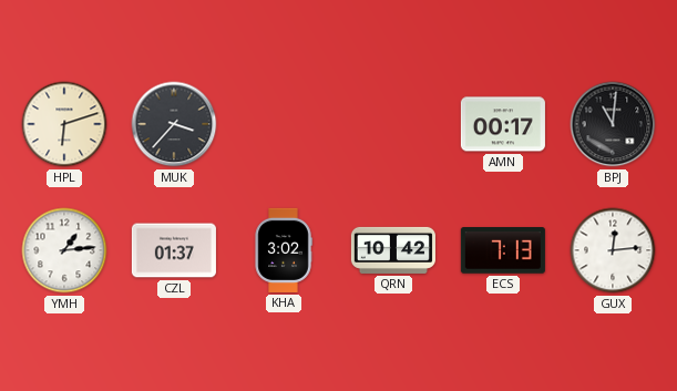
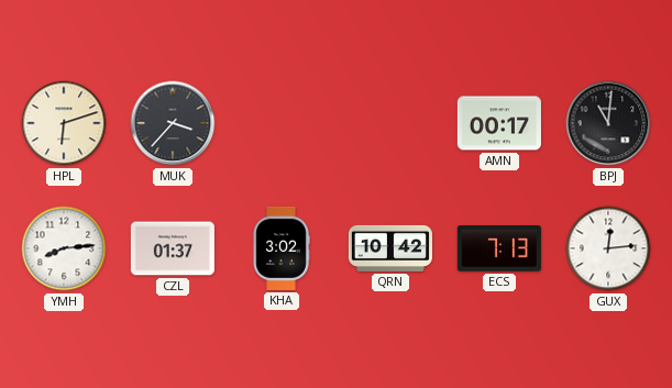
YMH: 1:14 -> 8:14
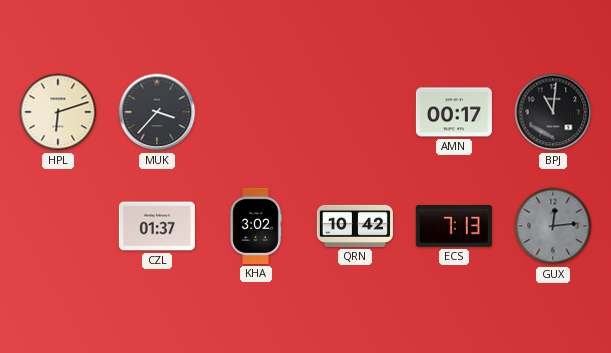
YMH: 8:14 -> none
GUX dial: white -> grey
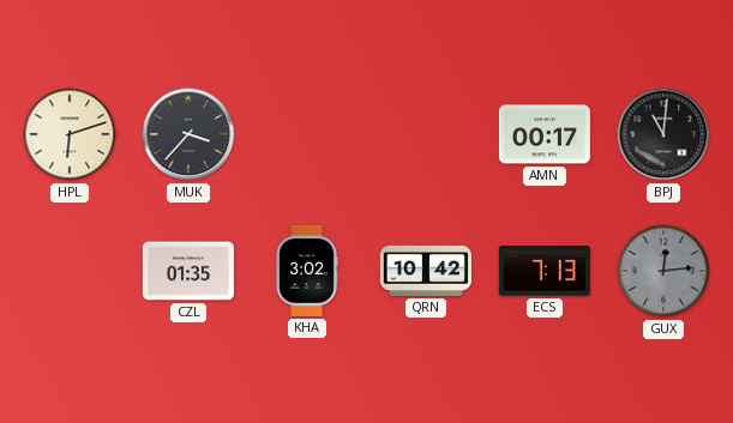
CZL: 01:37 -> 01:35
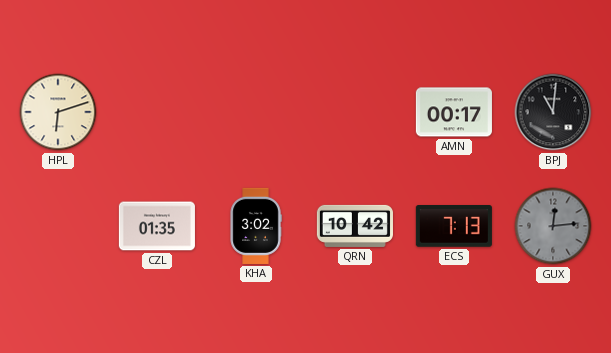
MUK: 3:37 -> none
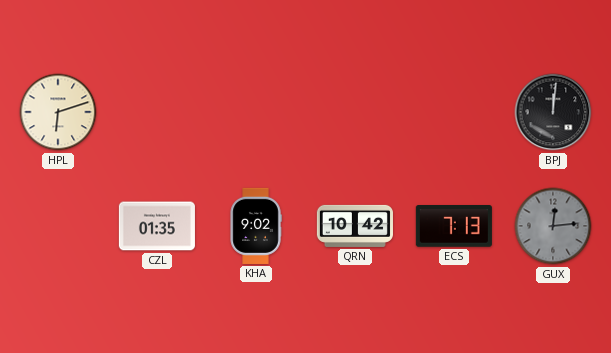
AMN: 00:17 -> none
BPJ: 11:01 -> 12:01
KHA: 3:02 -> 9:02
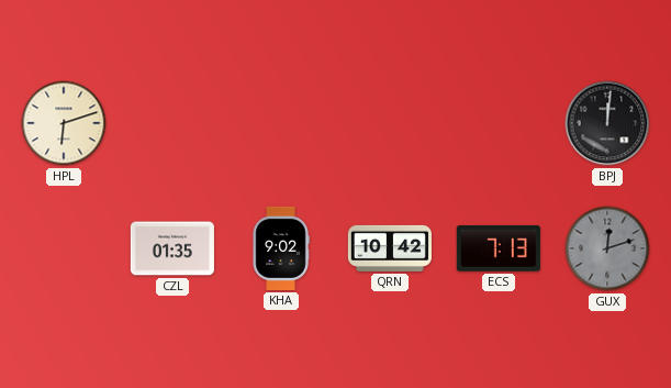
GUX: 12:14 -> 12:12
